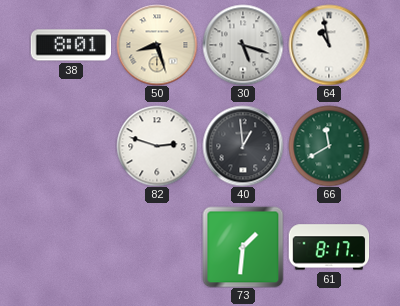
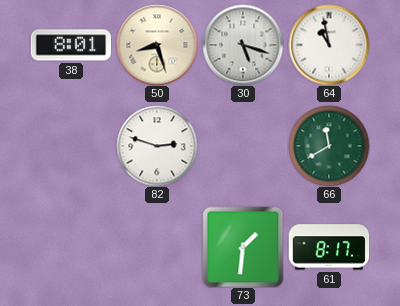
40: 12:59 -> none
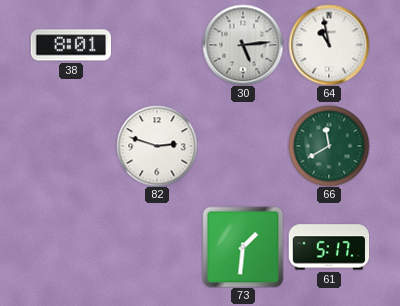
50: 8:27 -> none
30: 5:18 -> 5:14
61: 8:17 -> 5:17
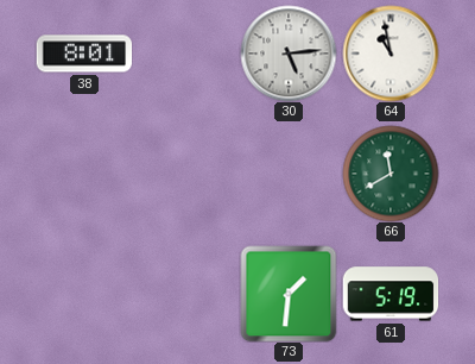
82: 2:48 -> none
61: 5:17 -> 5:19
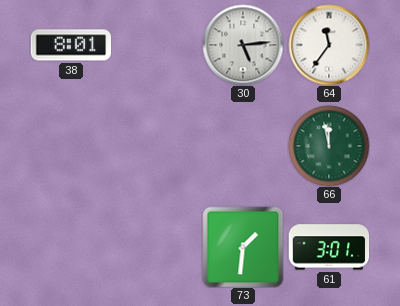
64: 10:58 -> 11:36
66: 11:40 -> 11:58
61: 5:19 -> 3:01
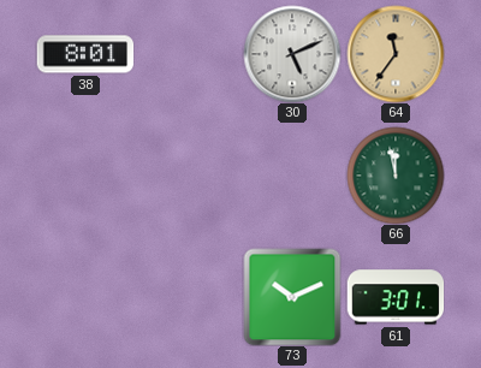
30: 5:14 -> 5:11
64 dial: white -> champagne
73: 1:31 -> 10:11
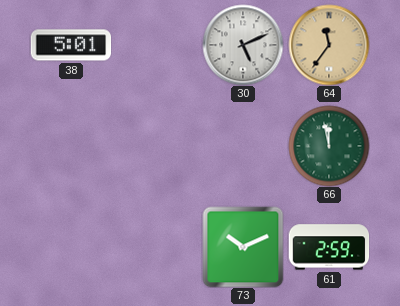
38: 8:01 -> 5:01
61: 3:01 -> 2:59
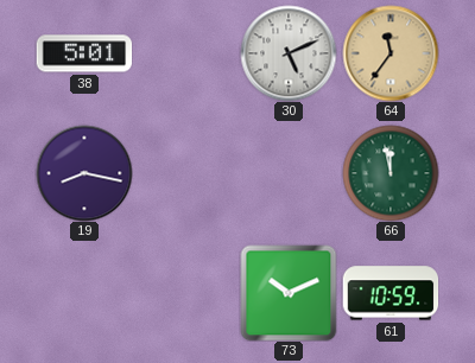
19: none -> 8:17
61: 2:59 -> 10:59
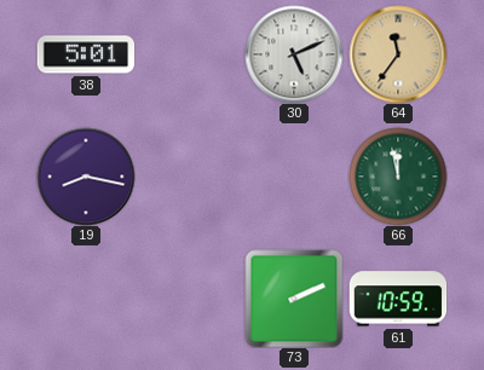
73: 10:11 -> 2:11
